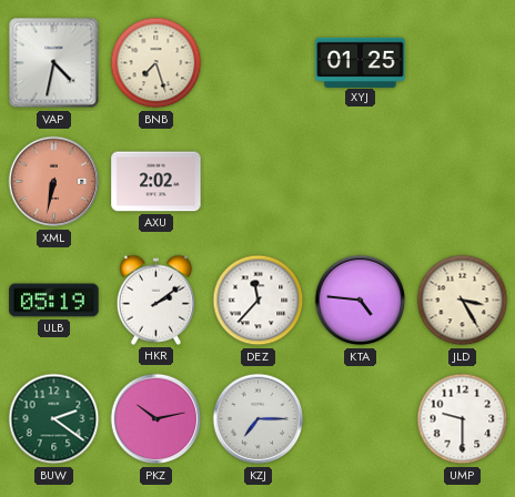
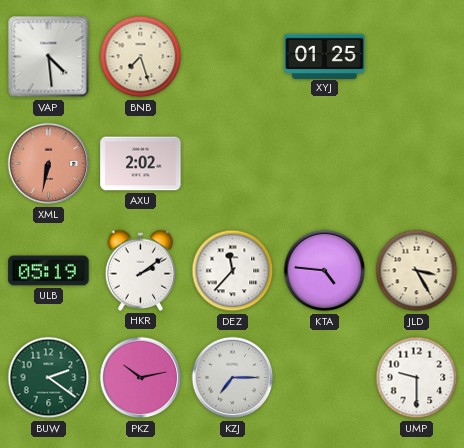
VAP: 4:32 -> 4:29
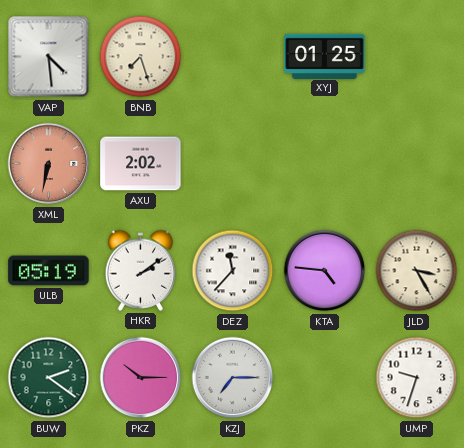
PKZ: 10:13 -> 10:15
UMP: 9:30 -> 9:33
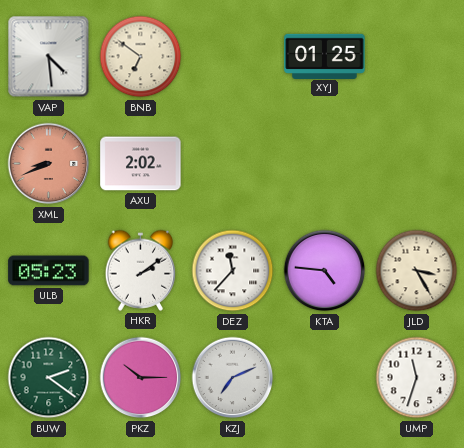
BNB: 7:27 -> 6:51
XML: 6:32 -> 8:41
ULB: 05:19 -> 05:23
KZJ: 7:15 -> 7:11
UMP: 9:33 -> 11:33
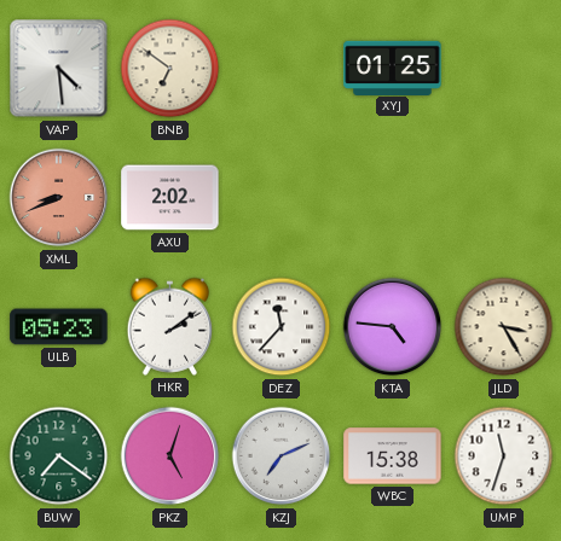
BUW: 2:21 -> 7:21
PKZ: 10:15 -> 5:03
WBC: none -> 15:38
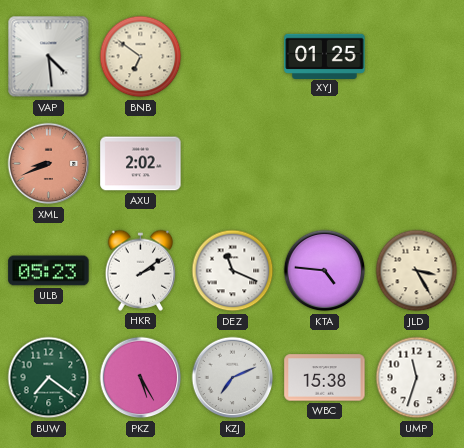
DEZ: 11:37 -> 11:19
PKZ: 5:03 -> 5:25
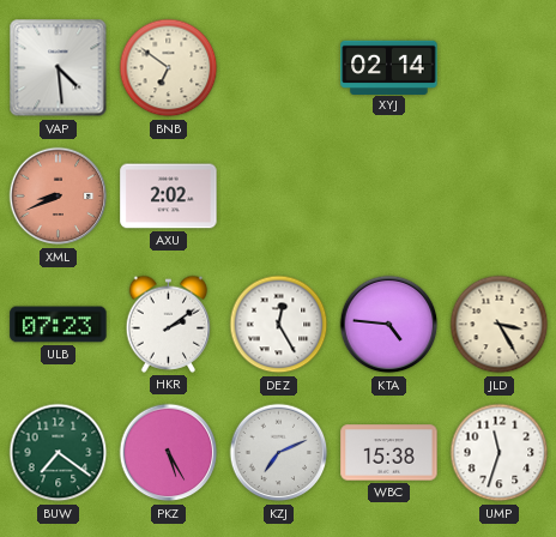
XYJ: 01:25 -> 02:14
ULB: 05:23 -> 07:23
DEZ: 11:19 -> 12:25
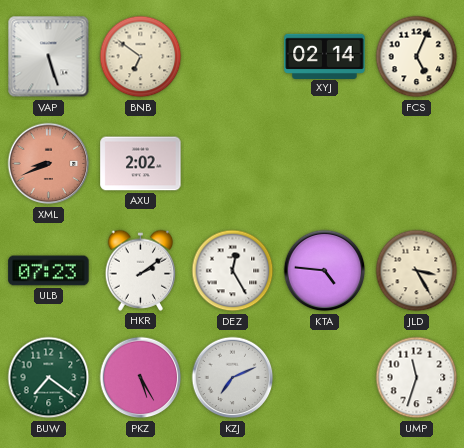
VAP: 4:29 -> 5:27
FCS: none -> 5:04
WBC: 15:38 -> none
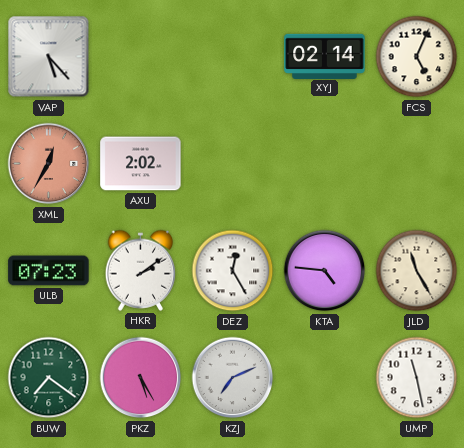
VAP: 5:27 -> 5:23
BNB: 6:51 -> none
XML: 8:41 -> 12:35
JLD: 3:25 -> 11:25
UMP: 11:33 -> 11:28
